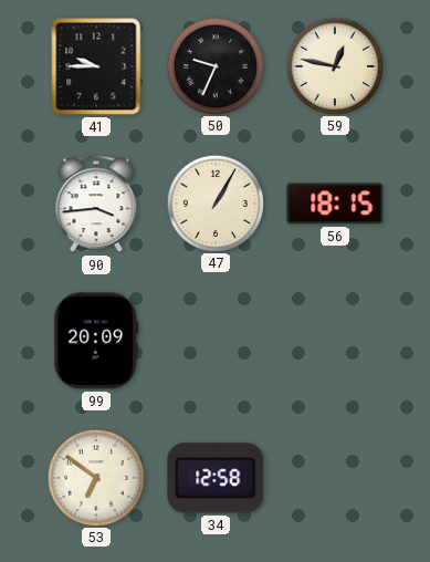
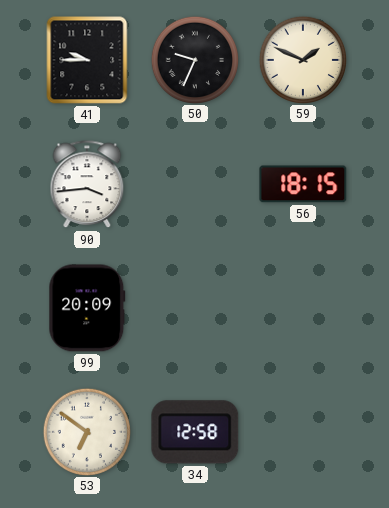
59: 12:47 -> 1:49
47: 1:05 -> none
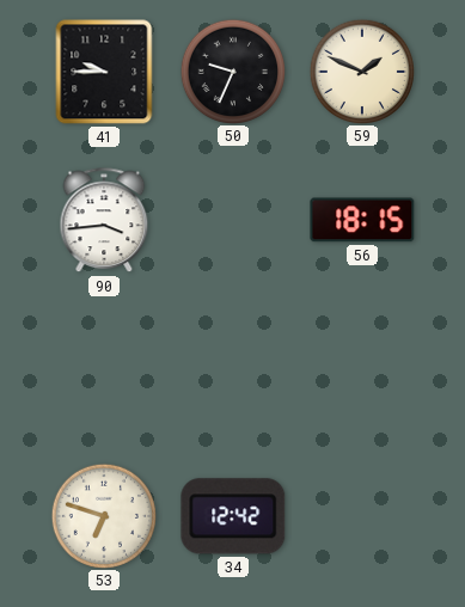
99: 20:09 -> none
53: 6:51 -> 6:48
34: 12:58 -> 12:42
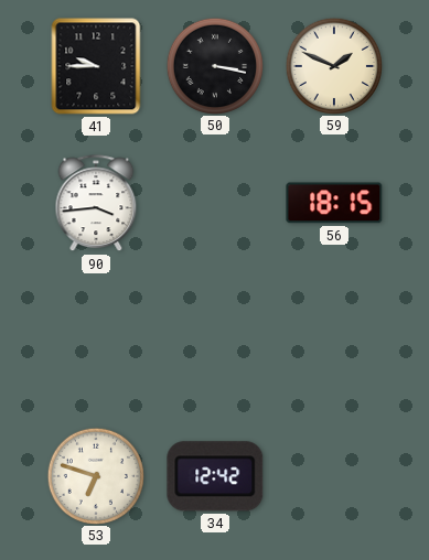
50: 9:34 -> 3:17
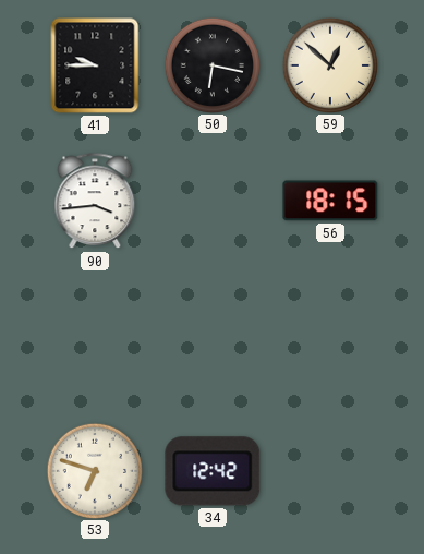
50: 3:17 -> 6:17
59: 1:49 -> 12:52
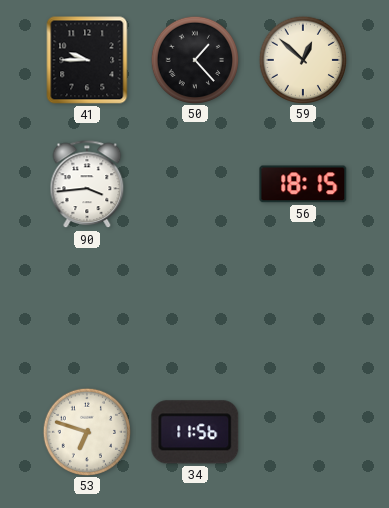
50: 6:17 -> 1:23
34: 12:42 -> 11:56
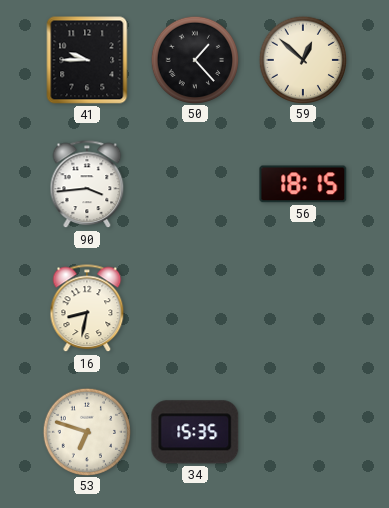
16: none -> 8:32
34: 11:56 -> 15:35
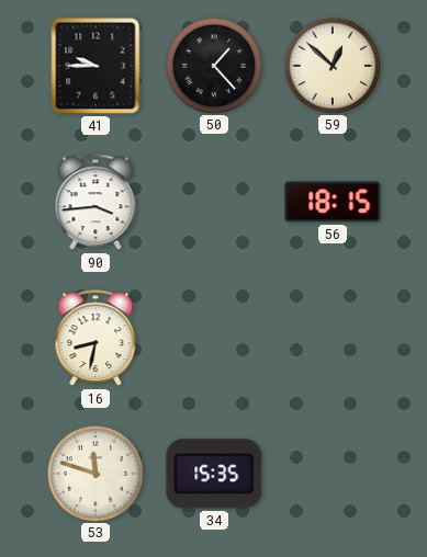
53: 6:48 -> 11:48
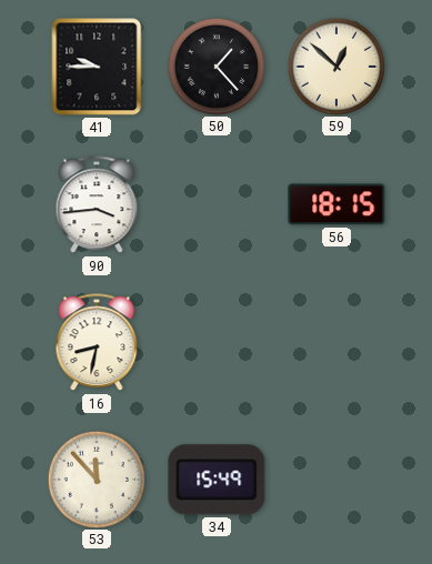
53: 11:48 -> 11:53
34: 15:35 -> 15:49
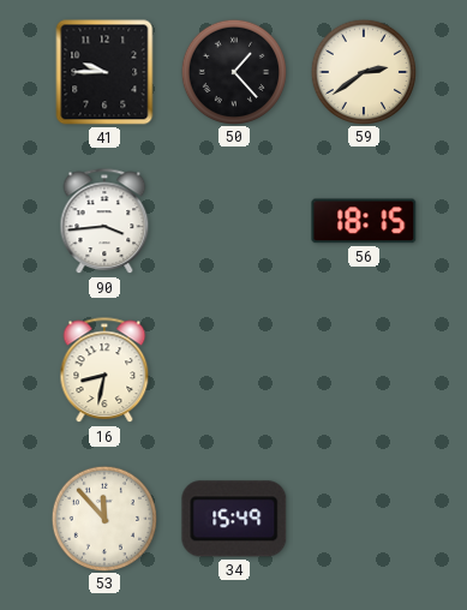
59: 12:52 -> 2:39
